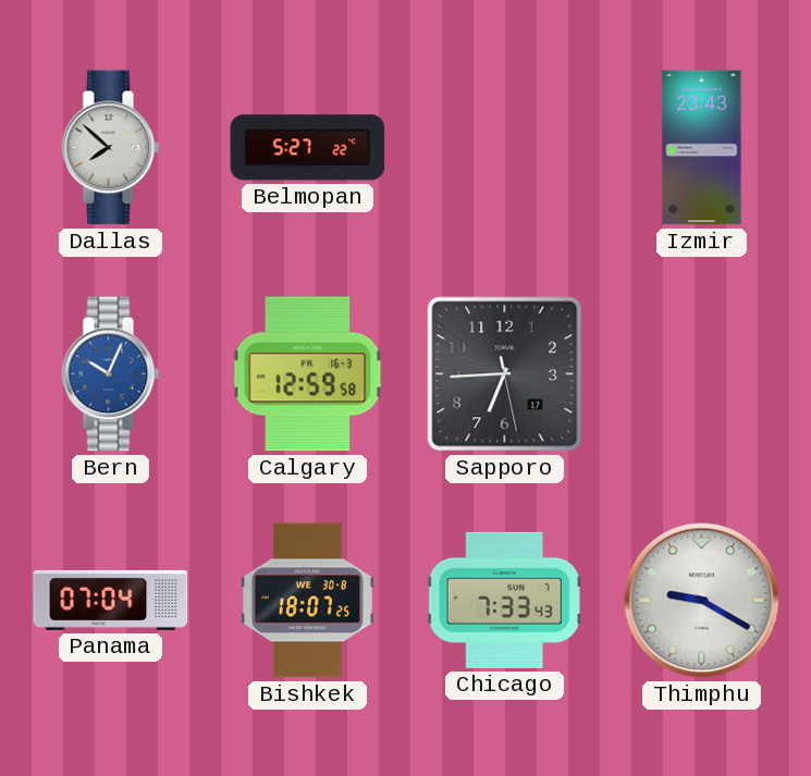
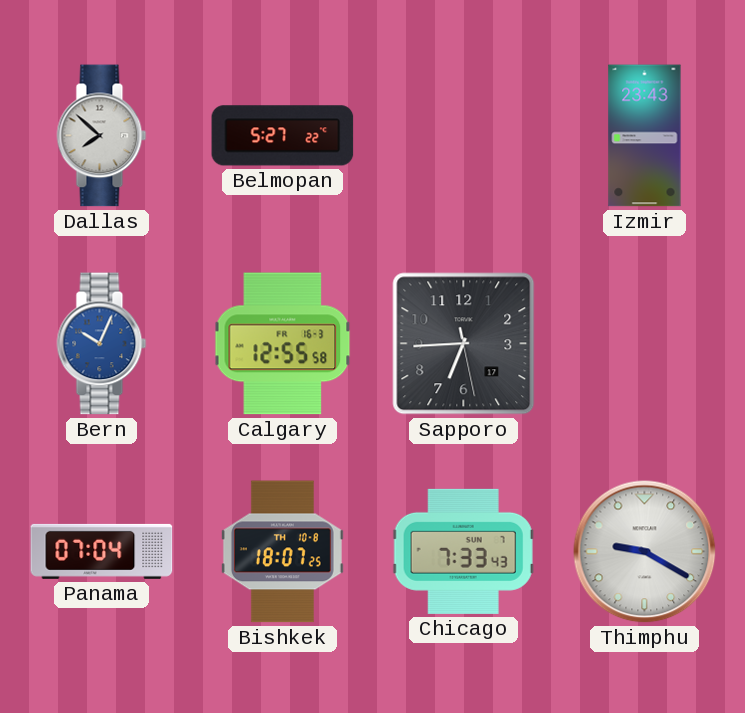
Calgary: 12:59 -> 12:55
Bishkek date: WE 30-8 -> TH 10-8
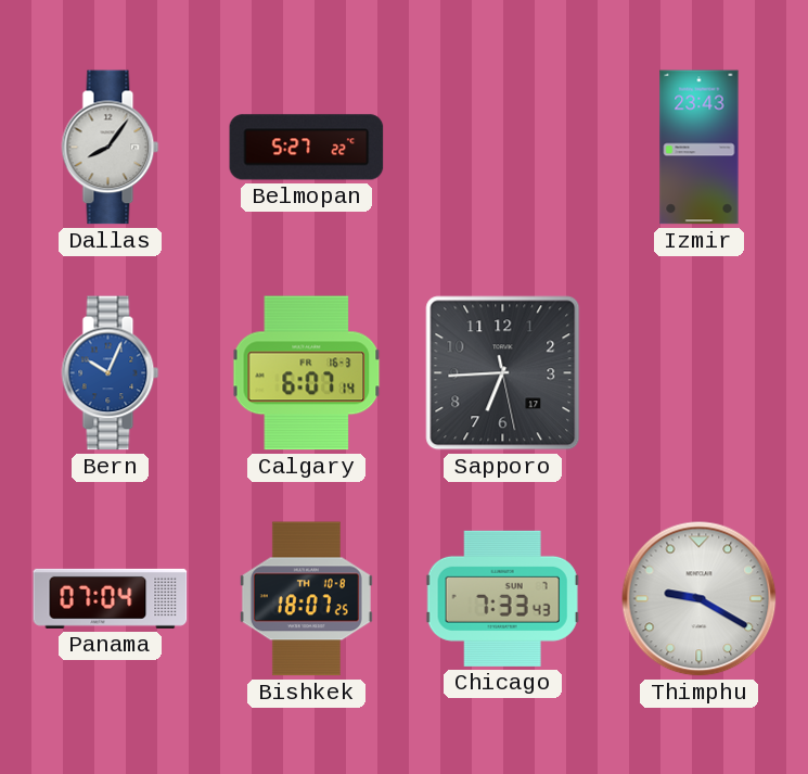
Dallas: 7:52 -> 8:06
Calgary: 12:55 -> 6:07
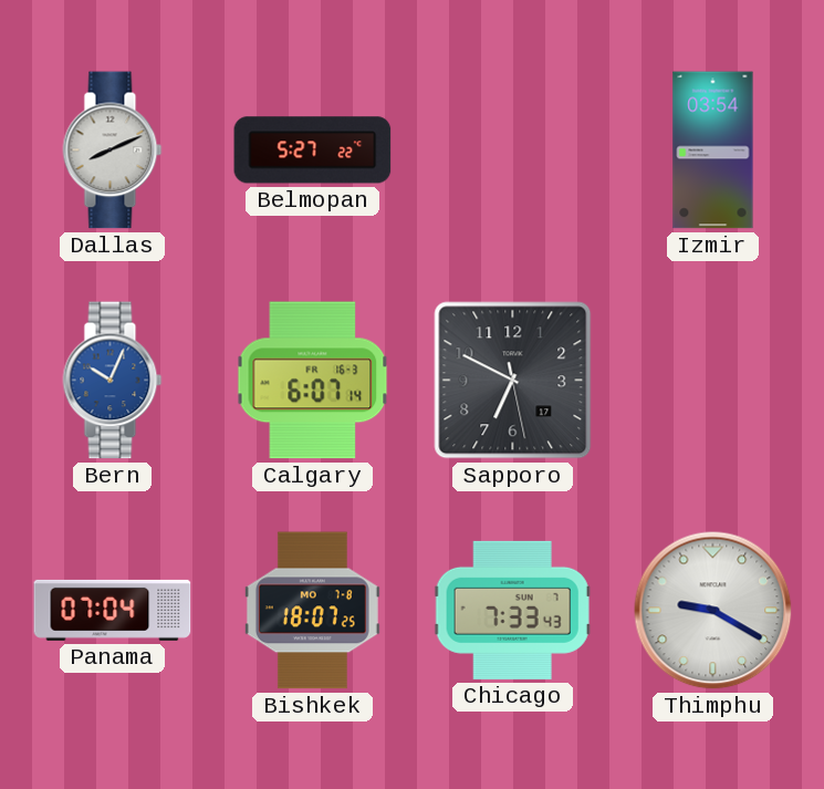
Dallas: 8:06 -> 8:11
Izmir: 23:43 -> 03:54
Sapporo: 6:44 -> 6:49
Bishkek date: TH 10-8 -> MO 7-8
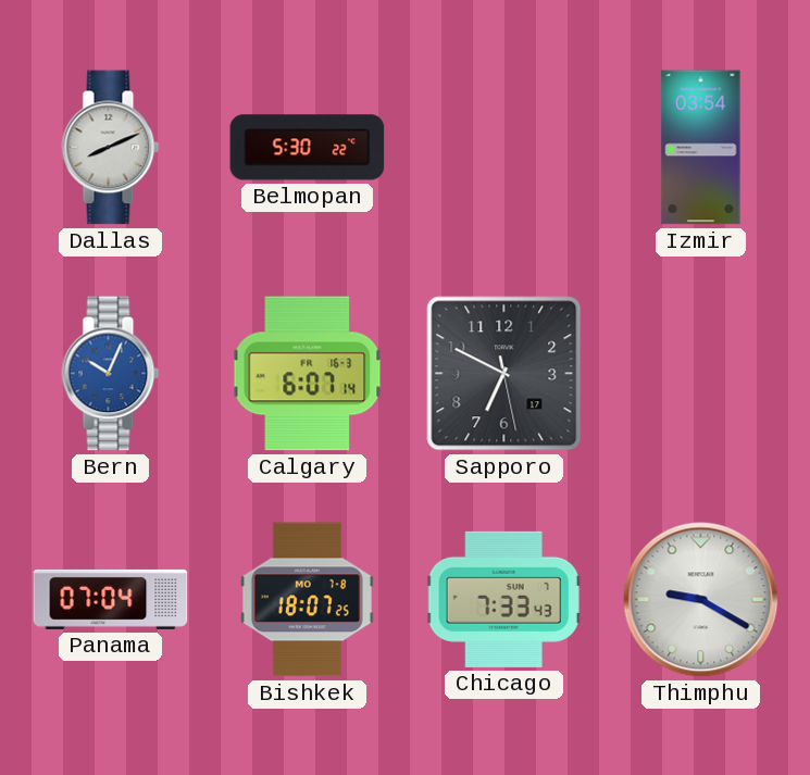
Belmopan: 5:27 -> 5:30
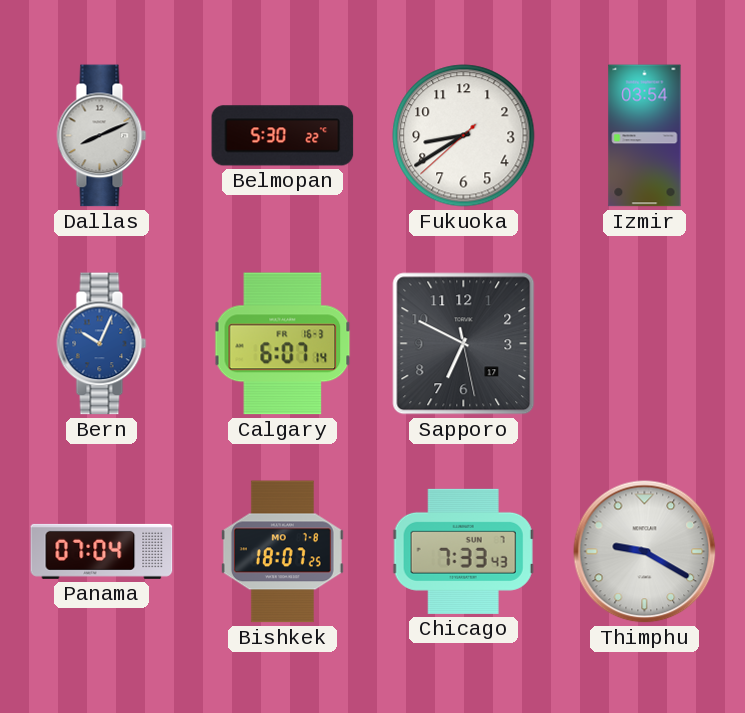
Fukuoka: none -> 8:39
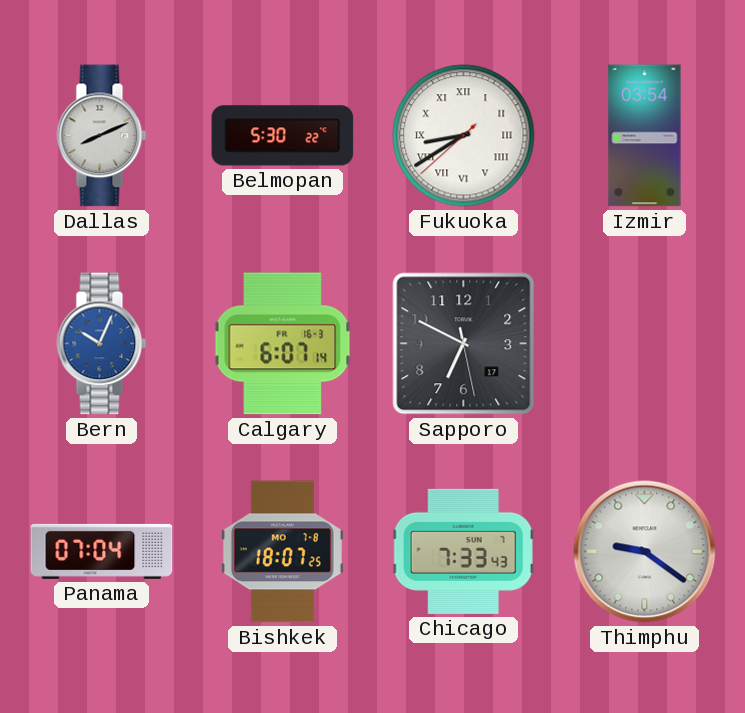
Fukuoka numerals: Arabic -> Roman
Thimphu: 9:20 -> 9:21
